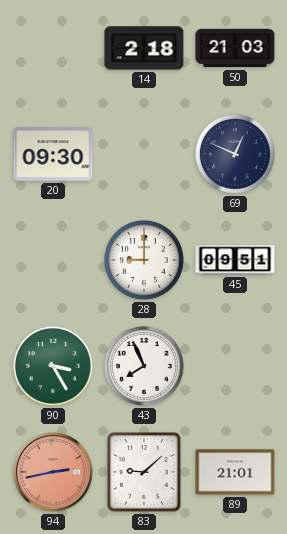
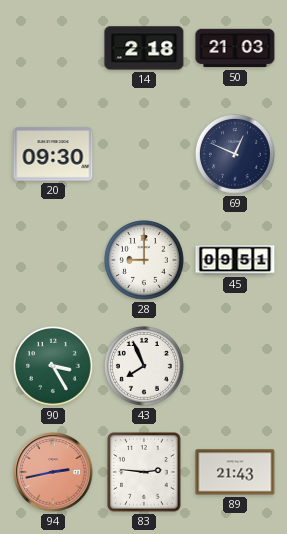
83: 9:08 -> 2:46
89: 21:01 -> 21:43
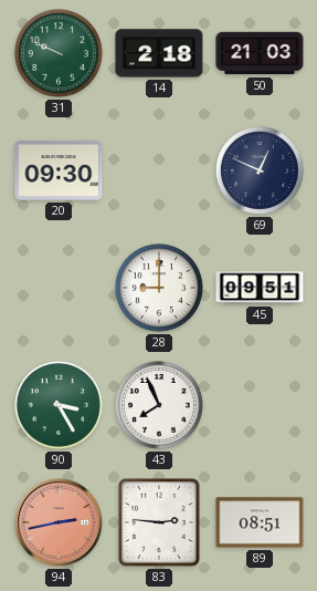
31: none -> 9:49
89: 21:43 -> 08:51
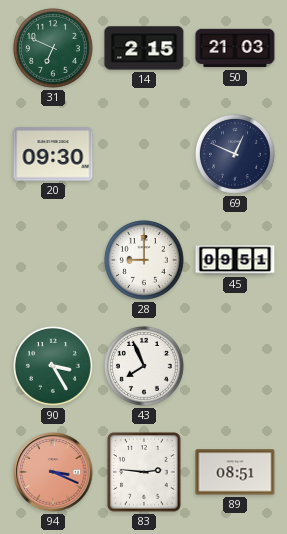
31: 9:49 -> 6:49
14: 2:18 -> 2:15
94: 2:43 -> 3:19
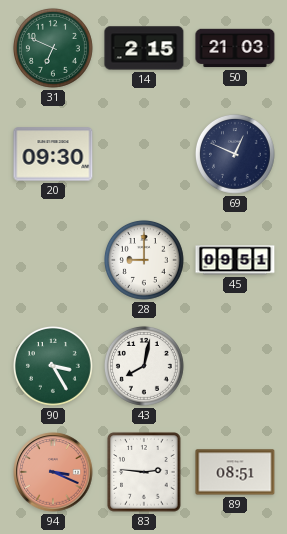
43: 7:56 -> 8:02
